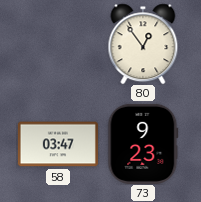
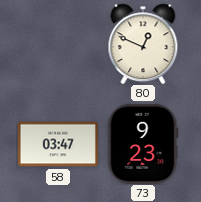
80: 12:54 -> 12:49
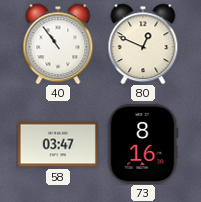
40: none -> 10:54
73: 9:23 -> 8:16
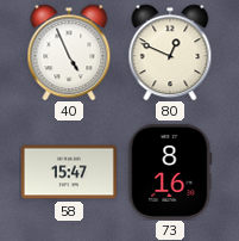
40: 10:54 -> 4:56
58: 03:47 -> 15:47
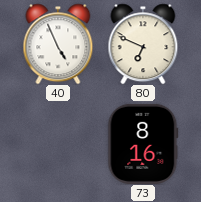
80: 12:49 -> 6:49
58: 15:47 -> none
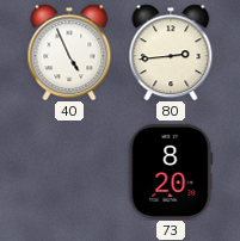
80: 6:49 -> 2:44
73: 8:16 -> 8:20
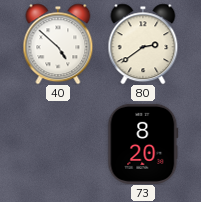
40: 4:56 -> 4:52
80: 2:44 -> 2:39
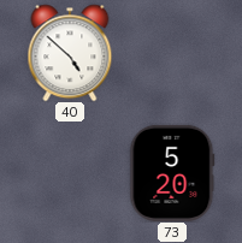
80: 2:39 -> none
73: 8:20 -> 5:20
